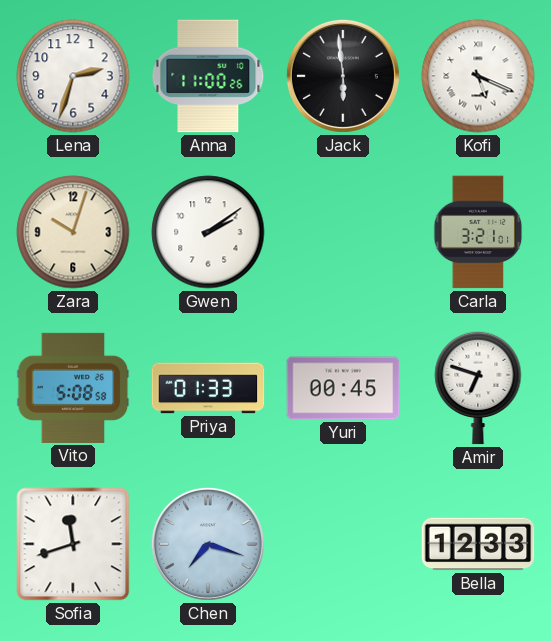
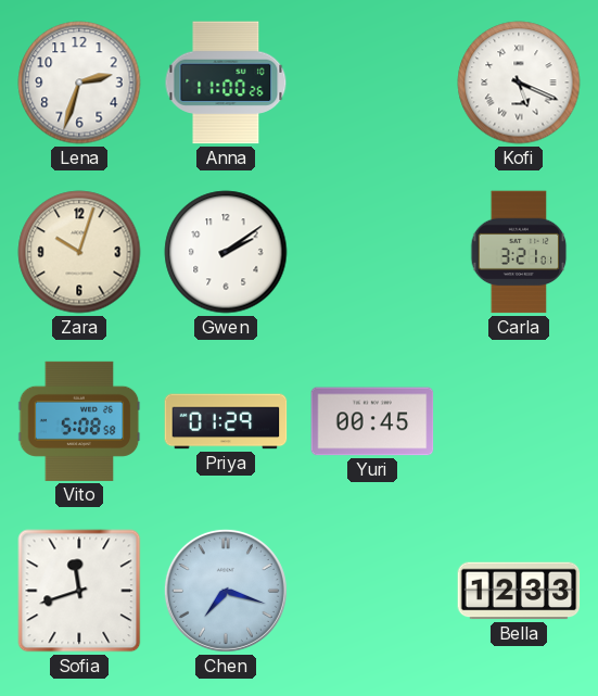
Jack: 5:59 -> none
Priya: 01:33 -> 01:29
Amir: 6:48 -> none
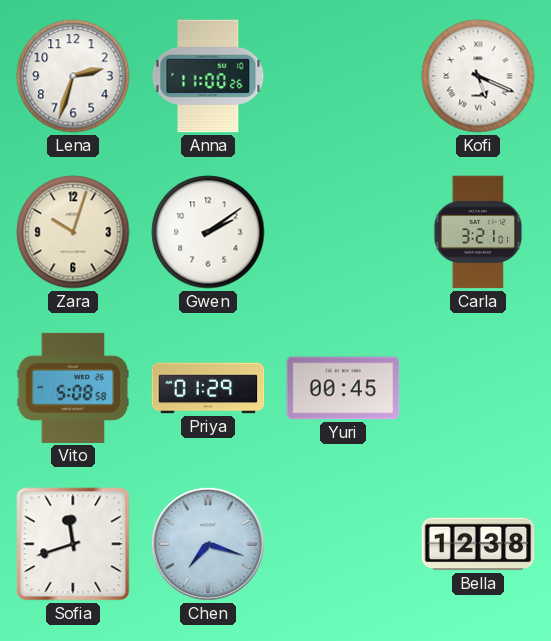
Bella: 12:33 -> 12:38
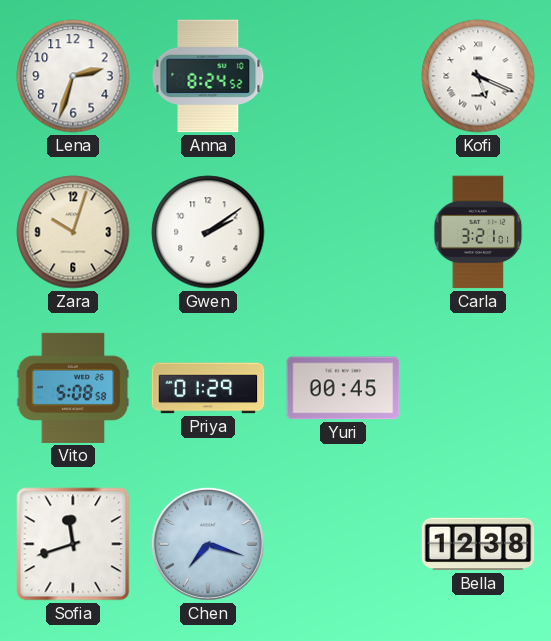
Anna: 11:00 -> 8:24
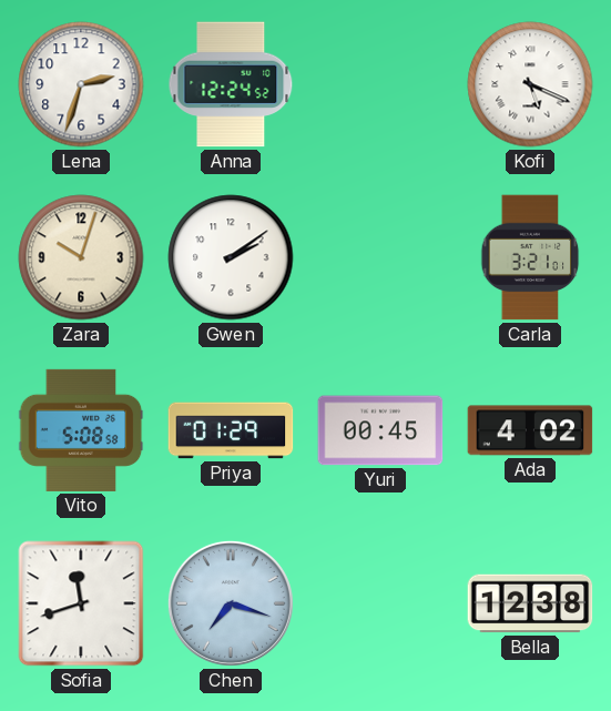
Anna: 8:24 -> 12:24
Ada: none -> 4:02
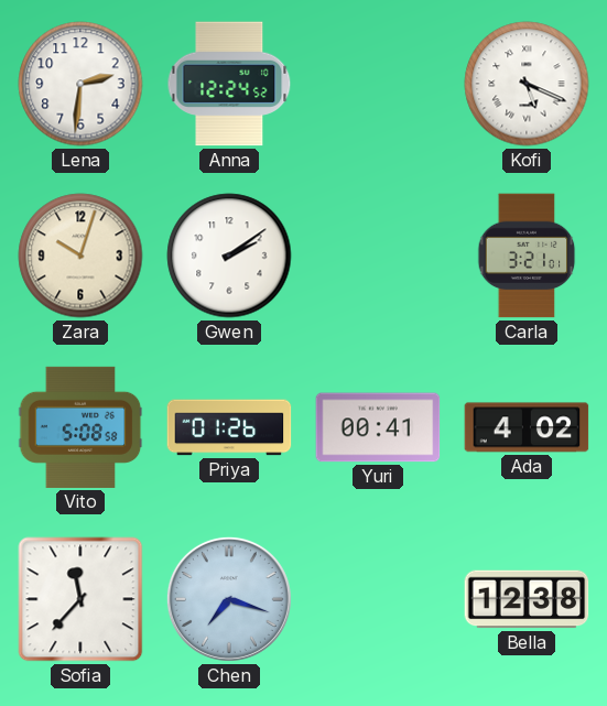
Lena: 2:33 -> 2:31
Priya: 01:29 -> 01:26
Yuri: 00:45 -> 00:41
Sofia: 11:42 -> 11:37
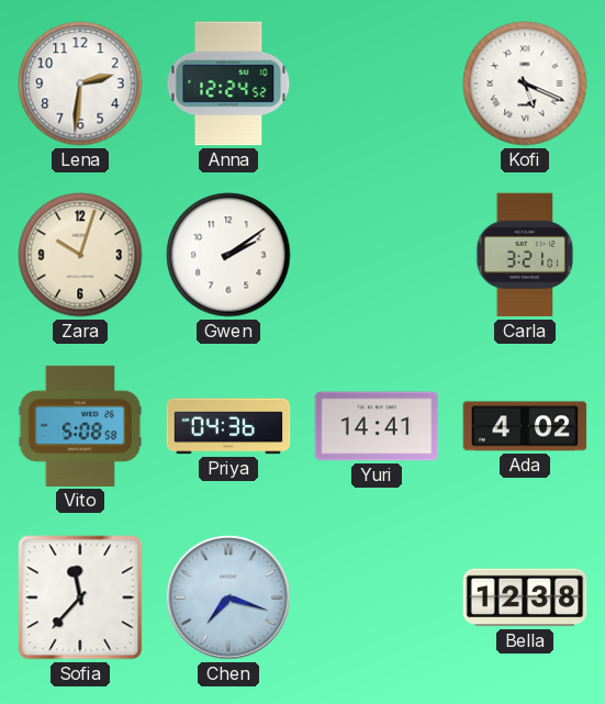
Priya: 01:26 -> 04:36
Yuri: 00:41 -> 14:41
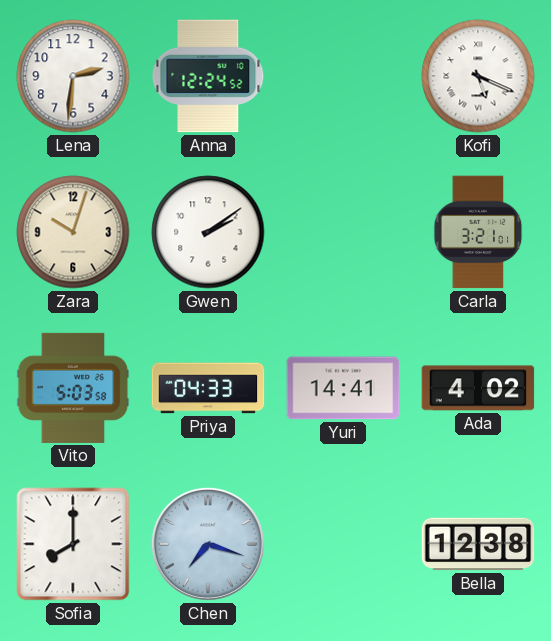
Vito: 5:08 -> 5:03
Priya: 04:36 -> 04:33
Sofia: 11:37 -> 8:00
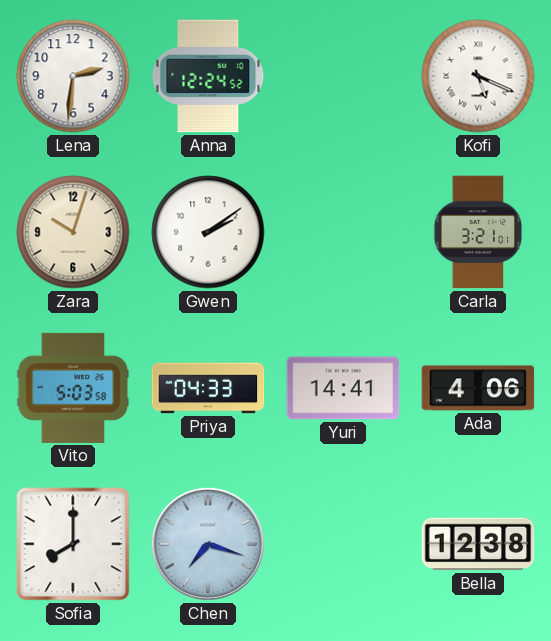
Ada: 4:02 -> 4:06
